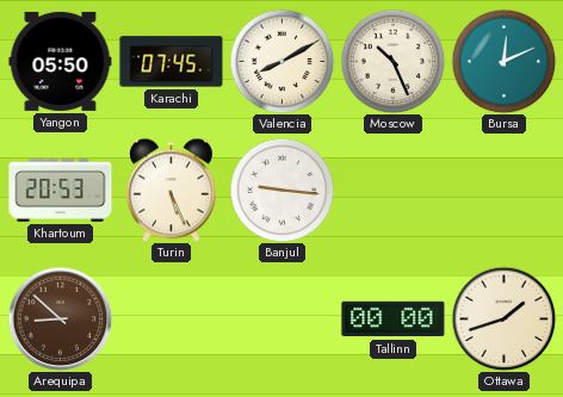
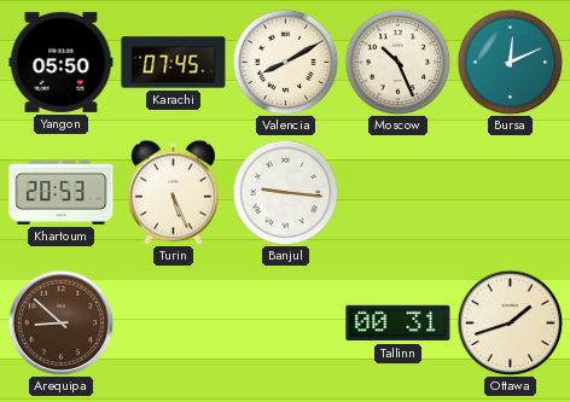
Tallinn: 00:00 -> 00:31
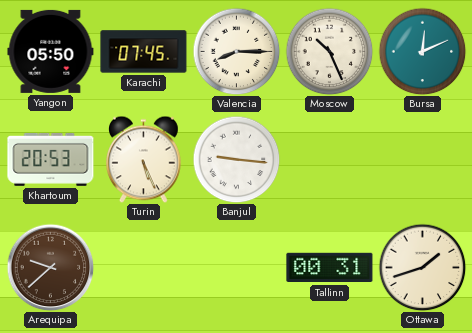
Valencia: 8:10 -> 8:15
Arequipa: 8:52 -> 9:38
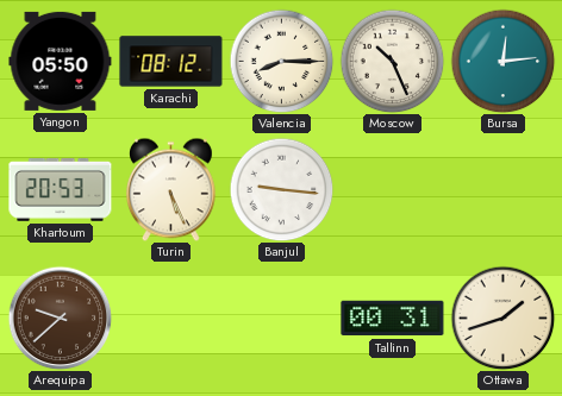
Karachi: 07:45 -> 08:12
Bursa: 12:11 -> 12:14
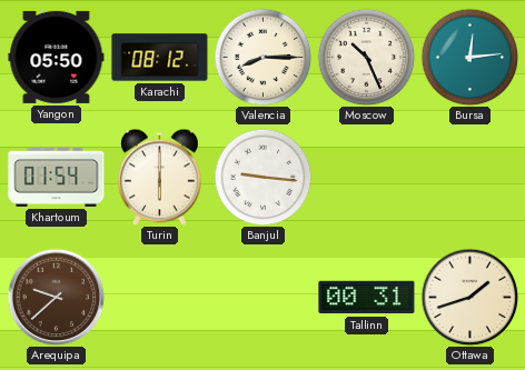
Khartoum: 20:53 -> 01:54
Turin: 5:26 -> 6:00
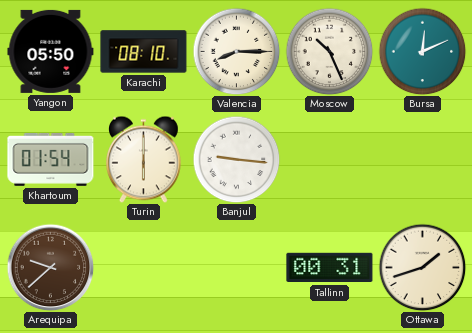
Karachi: 08:12 -> 08:10
Bursa: 12:14 -> 12:11
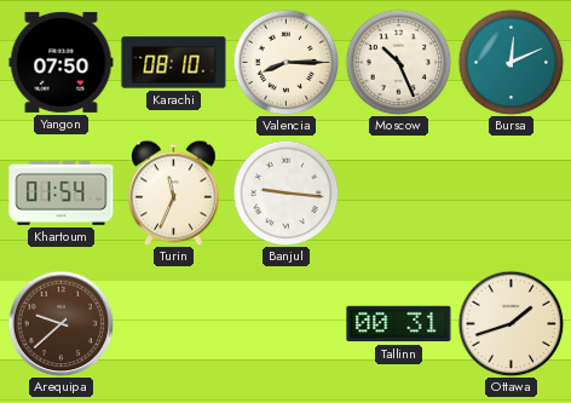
Yangon: 05:50 -> 07:50
Turin: 6:00 -> 11:34
